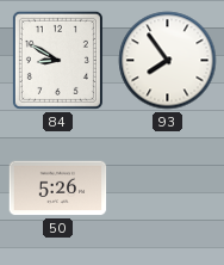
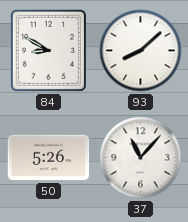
93: 7:54 -> 8:08
37: none -> 11:07
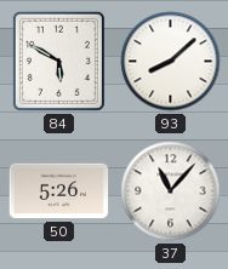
84: 8:50 -> 5:50
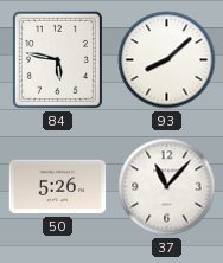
84: 5:50 -> 5:47
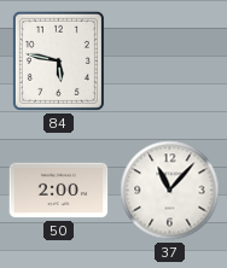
93: 8:08 -> none
50: 5:26 -> 2:00
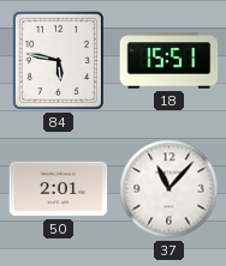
18: none -> 15:51
50: 2:00 -> 2:01
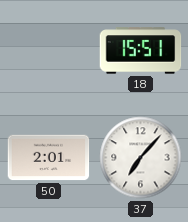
84: 5:47 -> none
37: 11:07 -> 7:07
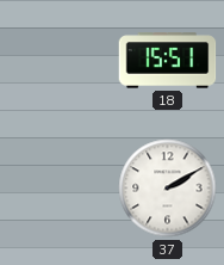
50: 2:01 -> none
37: 7:07 -> 2:10
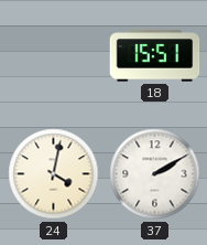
24: none -> 4:02
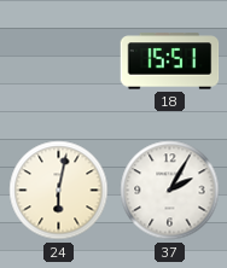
24: 4:02 -> 6:02
37: 2:10 -> 2:05
